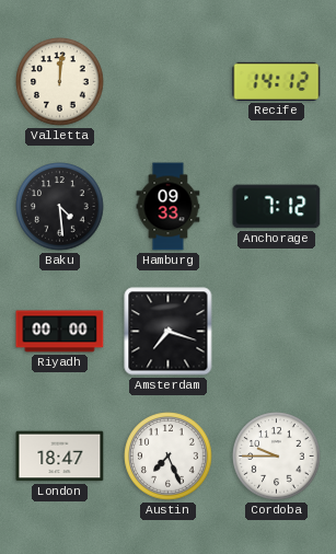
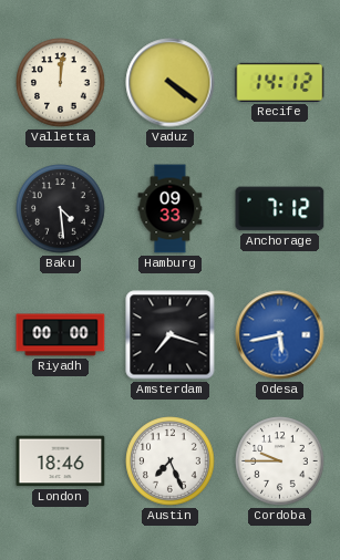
Vaduz: none -> 4:21
Odesa: none -> 5:43
London: 18:47 -> 18:46
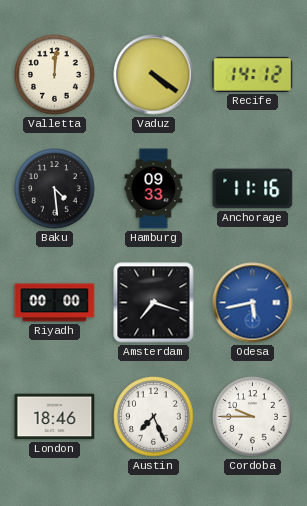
Anchorage: 7:12 -> 11:16
